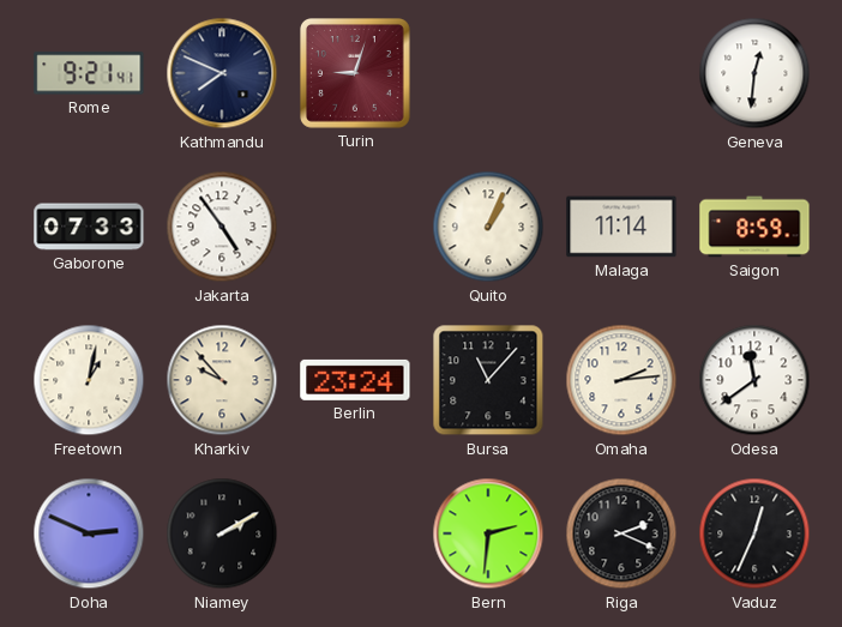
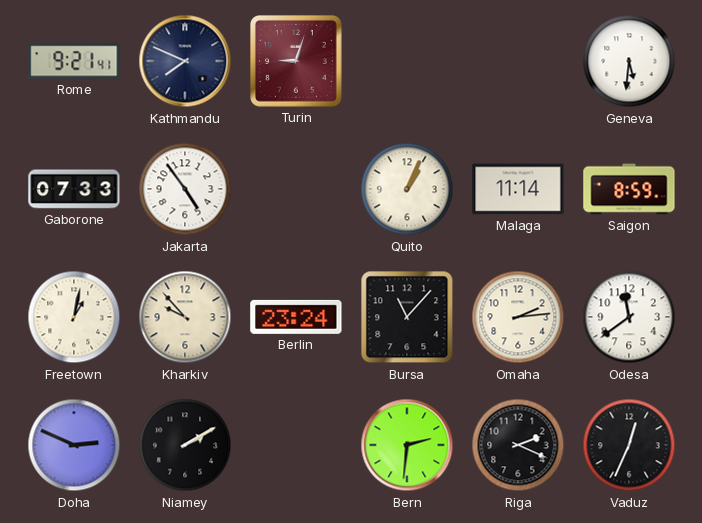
Geneva: 12:31 -> 5:31
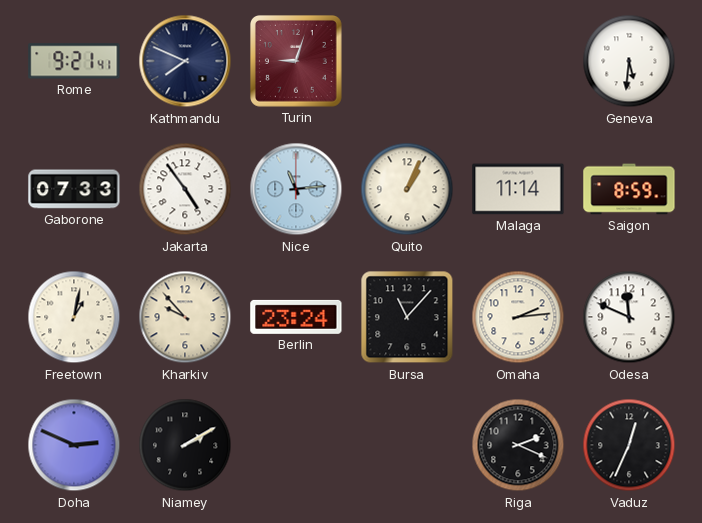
Nice: none -> 11:14
Odesa: 11:39 -> 11:49
Bern: 2:31 -> none
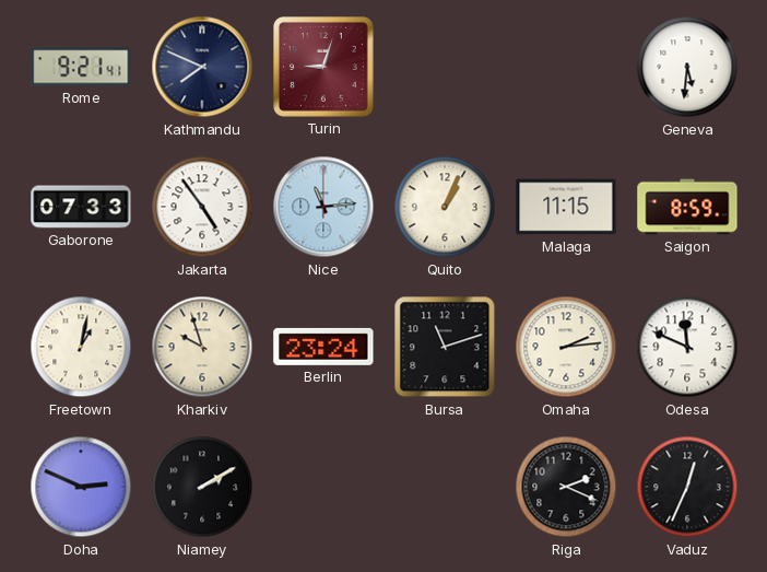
Malaga: 11:14 -> 11:15
Kharkiv: 9:53 -> 9:57
Bursa: 11:07 -> 11:12
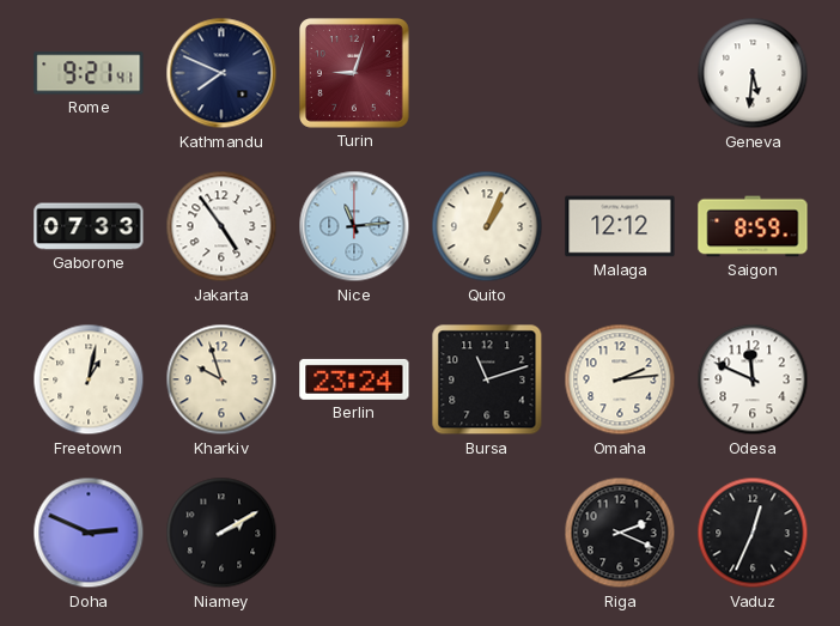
Malaga: 11:15 -> 12:12
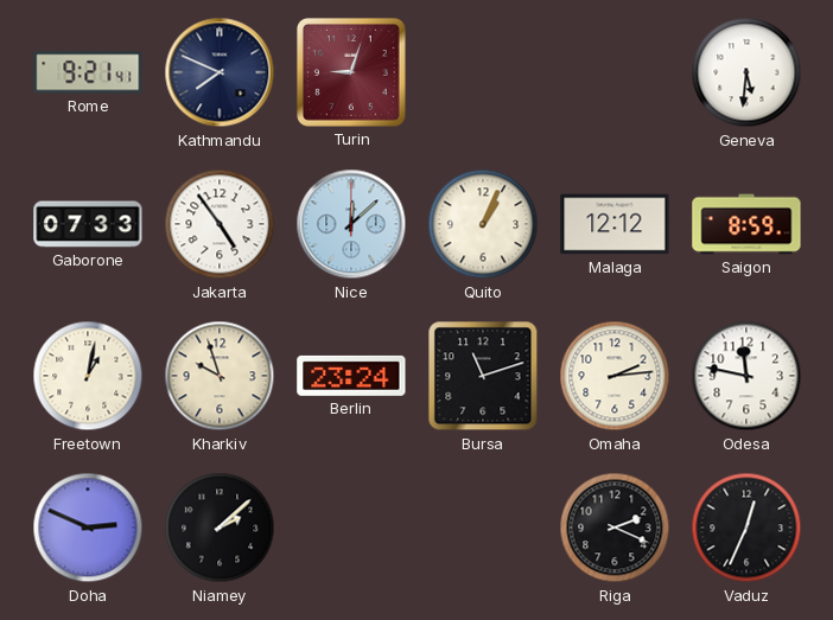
Nice: 11:14 -> 12:08
Odesa: 11:49 -> 11:47
Niamey: 2:10 -> 2:08
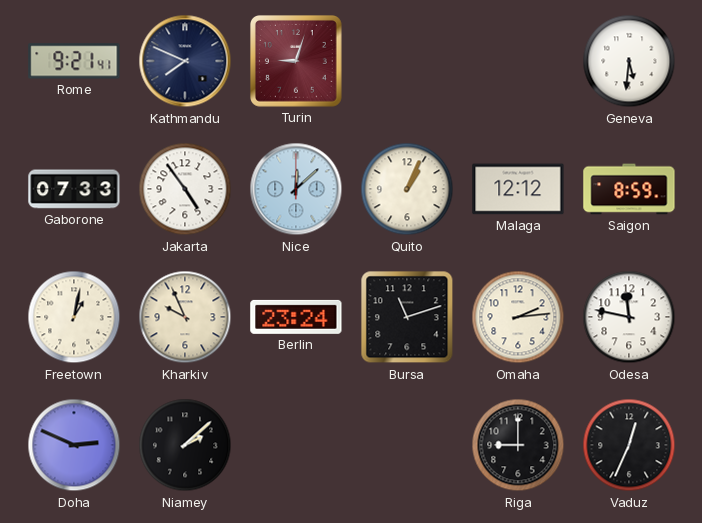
Kharkiv: 9:57 -> 9:56
Riga: 2:19 -> 9:00
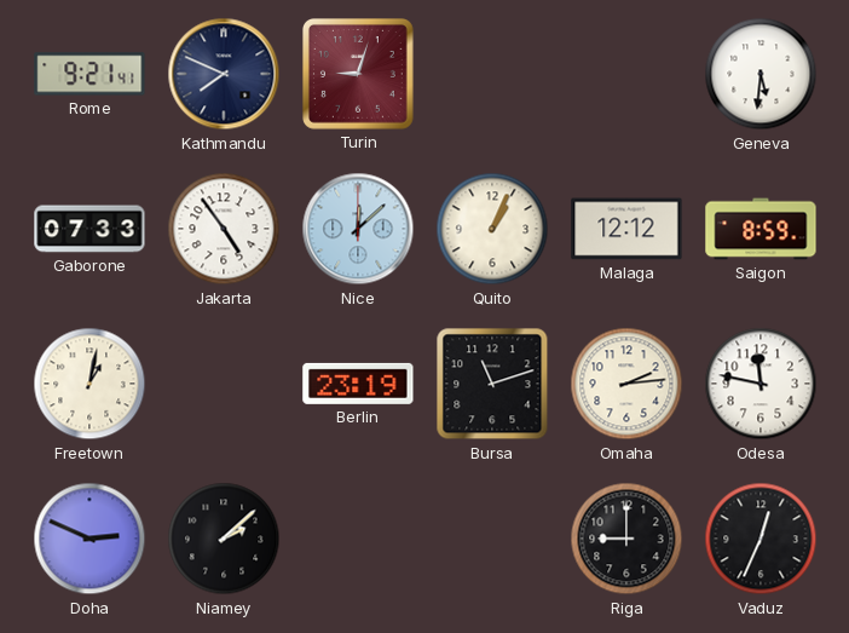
Kharkiv: 9:56 -> none
Berlin: 23:24 -> 23:19
